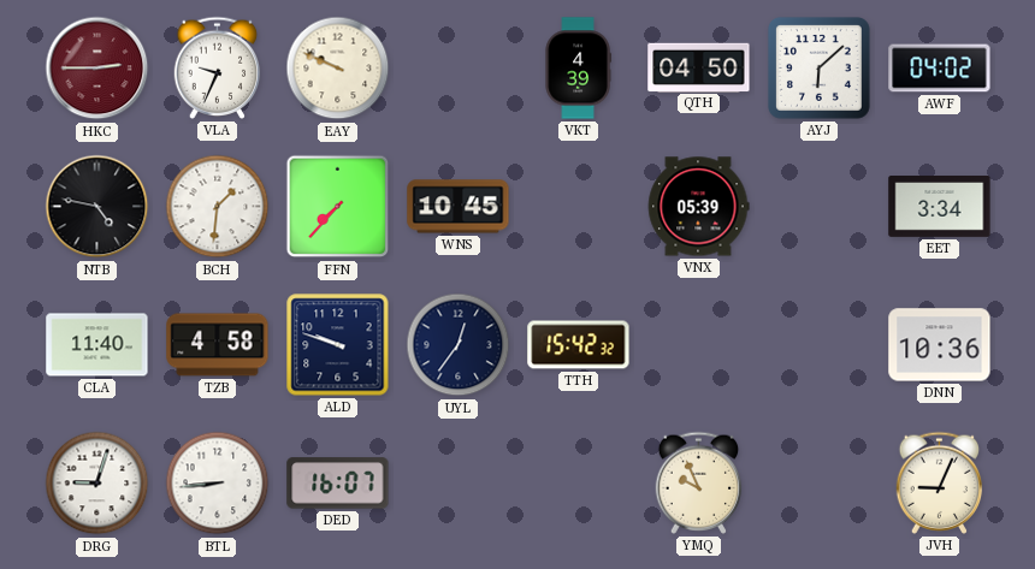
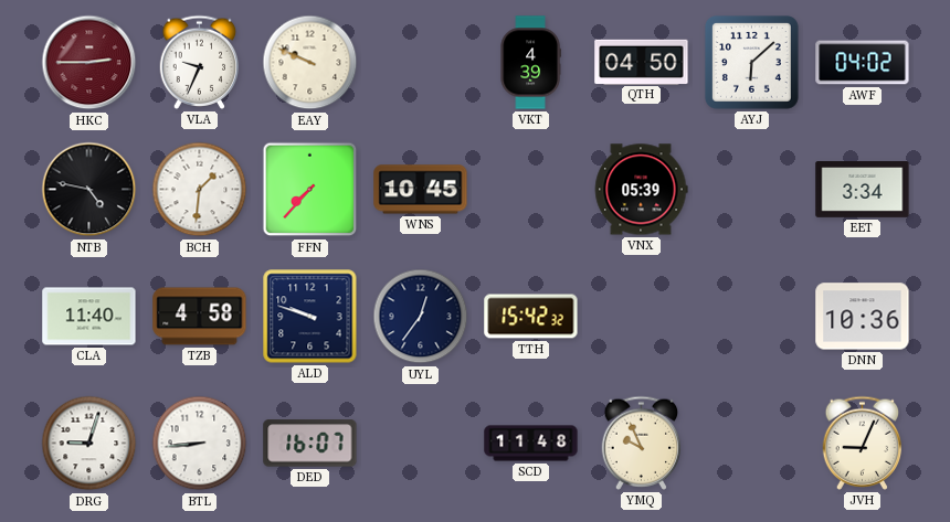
SCD: none -> 11:48
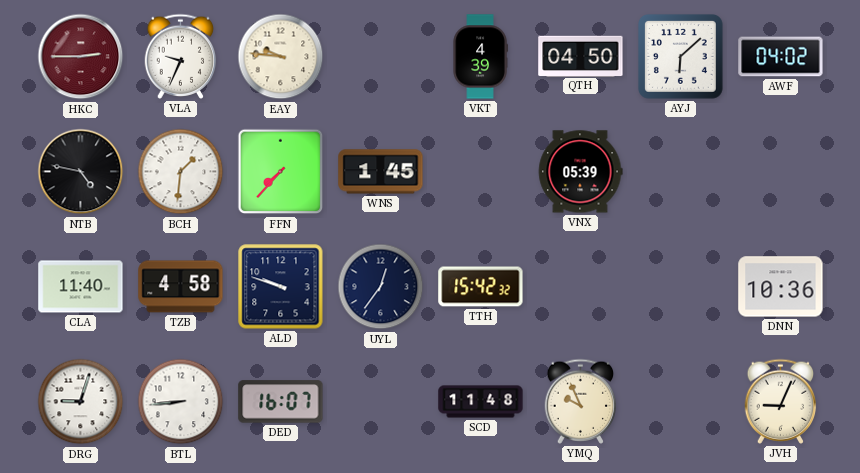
EAY: 9:49 -> 9:46
WNS: 10:45 -> 1:45
EET: 3:34 -> none
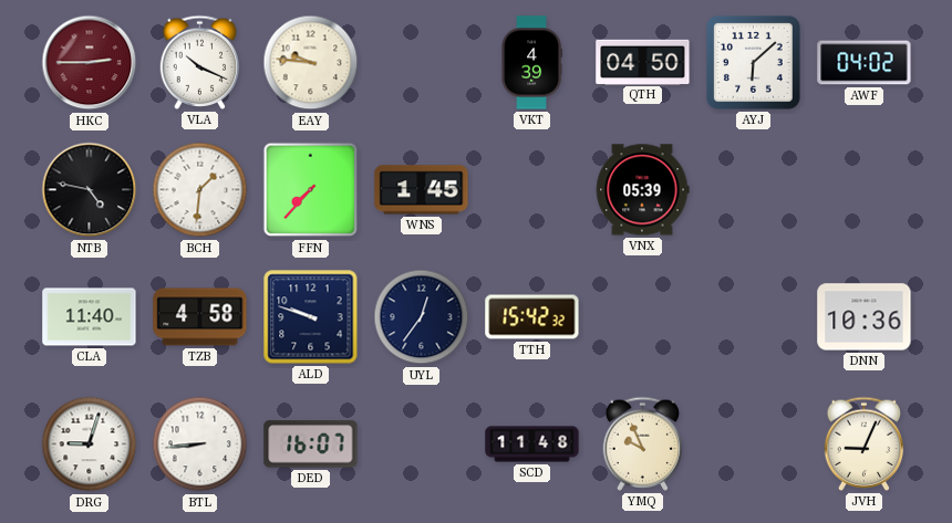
VLA: 9:34 -> 10:19
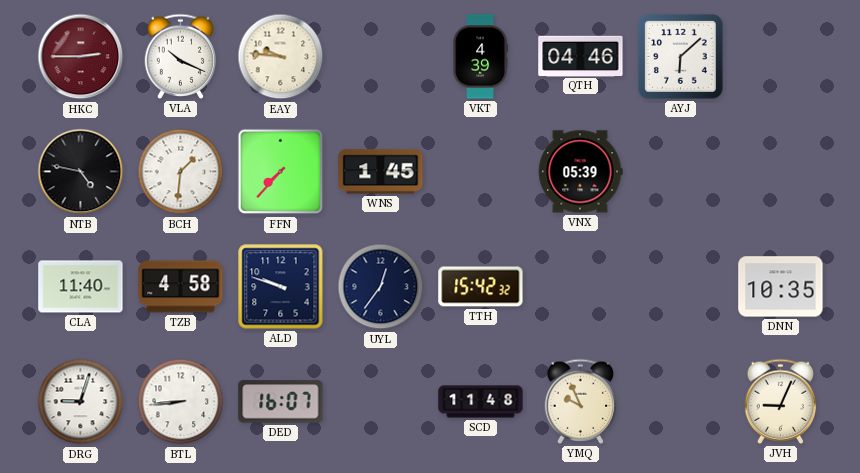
QTH: 04:50 -> 04:46
AWF: 04:02 -> none
DNN: 10:36 -> 10:35
